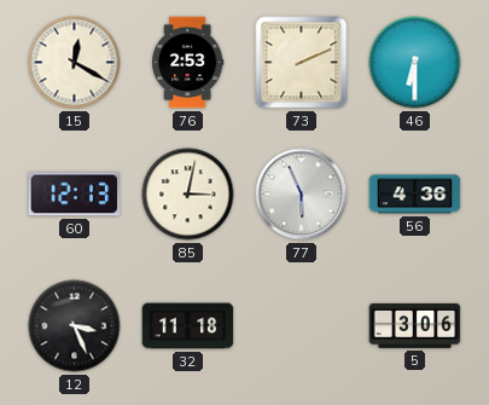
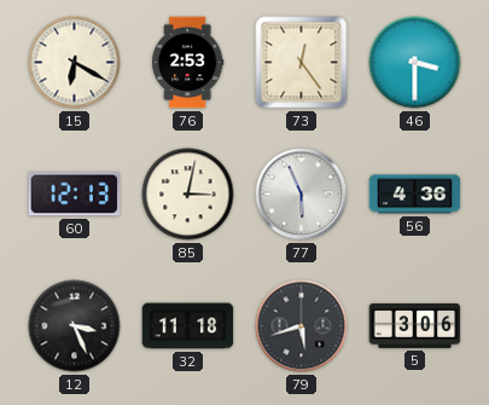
15: 12:20 -> 6:20
73: 2:11 -> 12:24
46: 6:30 -> 3:30
79: none -> 5:42
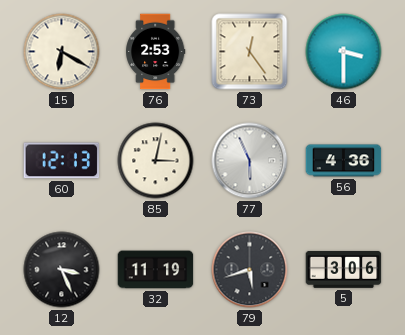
32: 11:18 -> 11:19
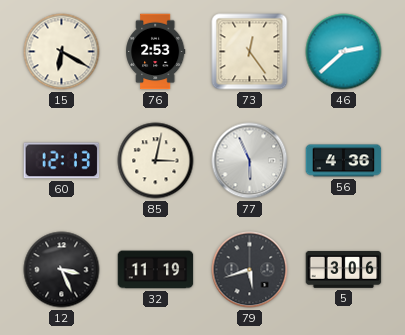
46: 3:30 -> 2:38
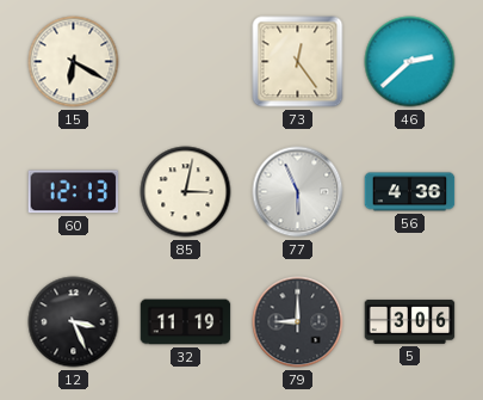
76: 2:53 -> none
79: 5:42 -> 9:00
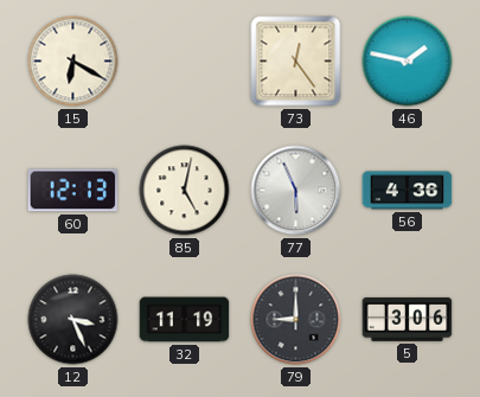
46: 2:38 -> 1:47
85: 3:02 -> 5:02
